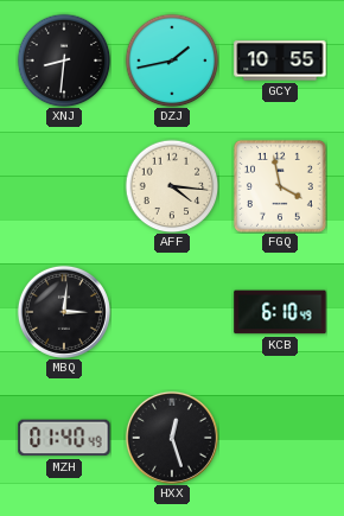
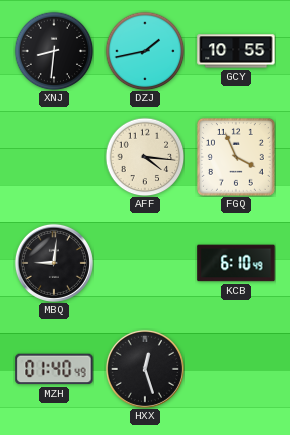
FGQ: 3:58 -> 3:56
MBQ: 3:01 -> 9:01
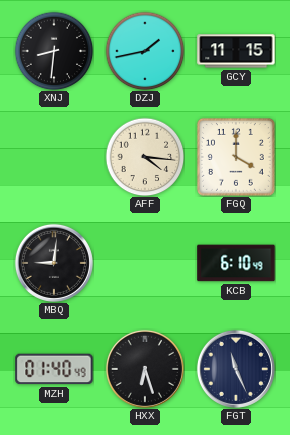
GCY: 10:55 -> 11:15
FGQ: 3:56 -> 4:00
HXX: 12:27 -> 6:27
FGT: none -> 11:26
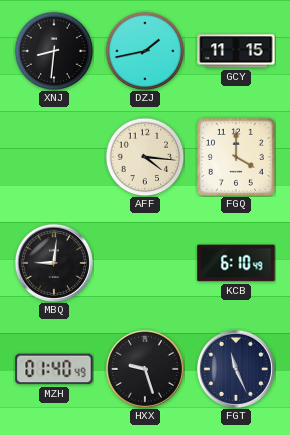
HXX: 6:27 -> 9:27
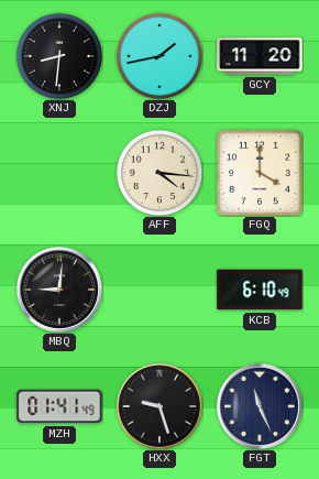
GCY: 11:15 -> 11:20
MZH: 01:40 -> 01:41
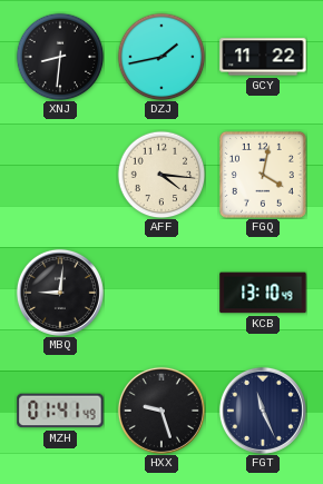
GCY: 11:20 -> 11:22
FGQ: 4:00 -> 4:02
KCB: 6:10 -> 13:10
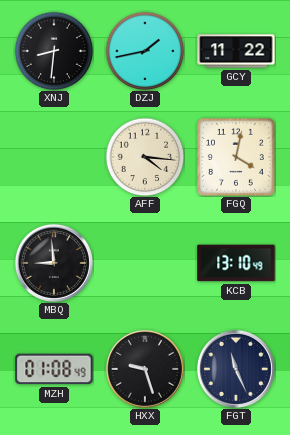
MBQ: 9:01 -> 8:59
MZH: 01:41 -> 01:08
